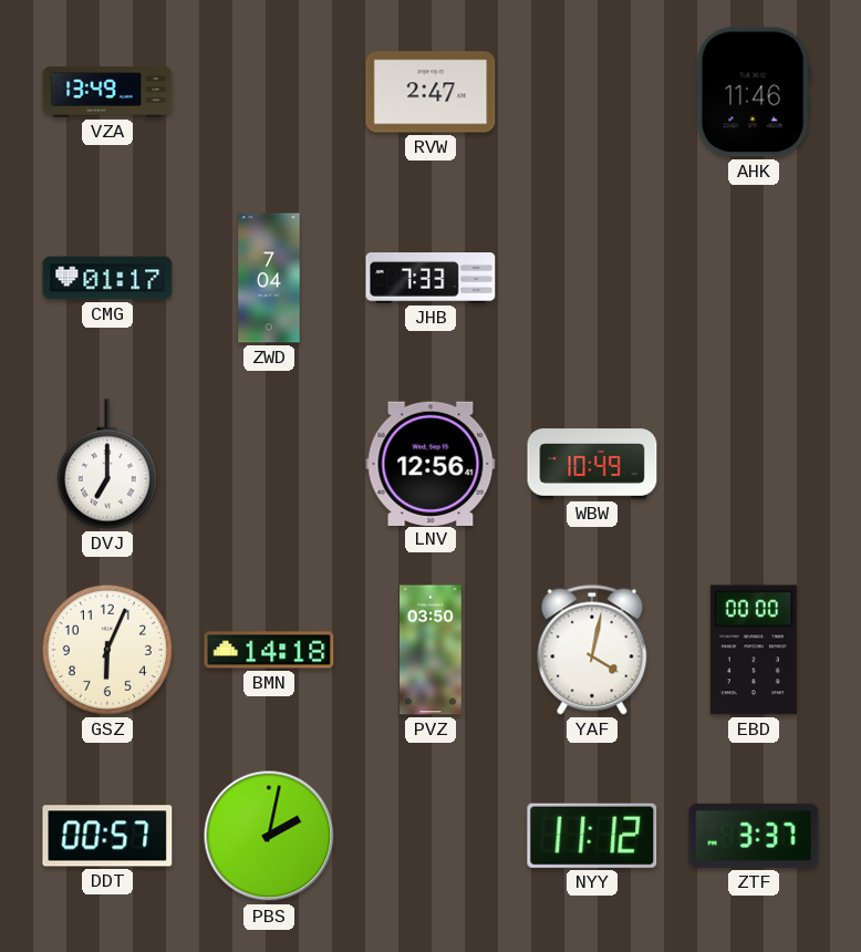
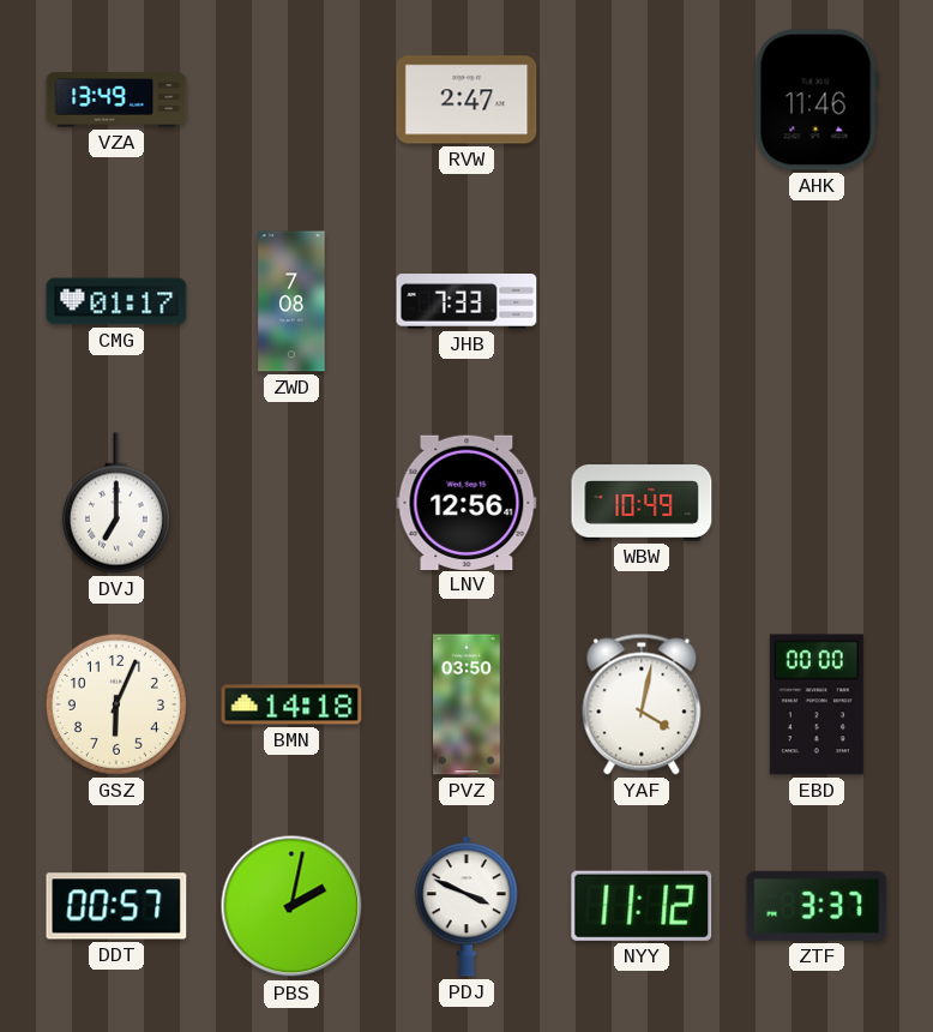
ZWD: 7:04 -> 7:08
PDJ: none -> 3:49
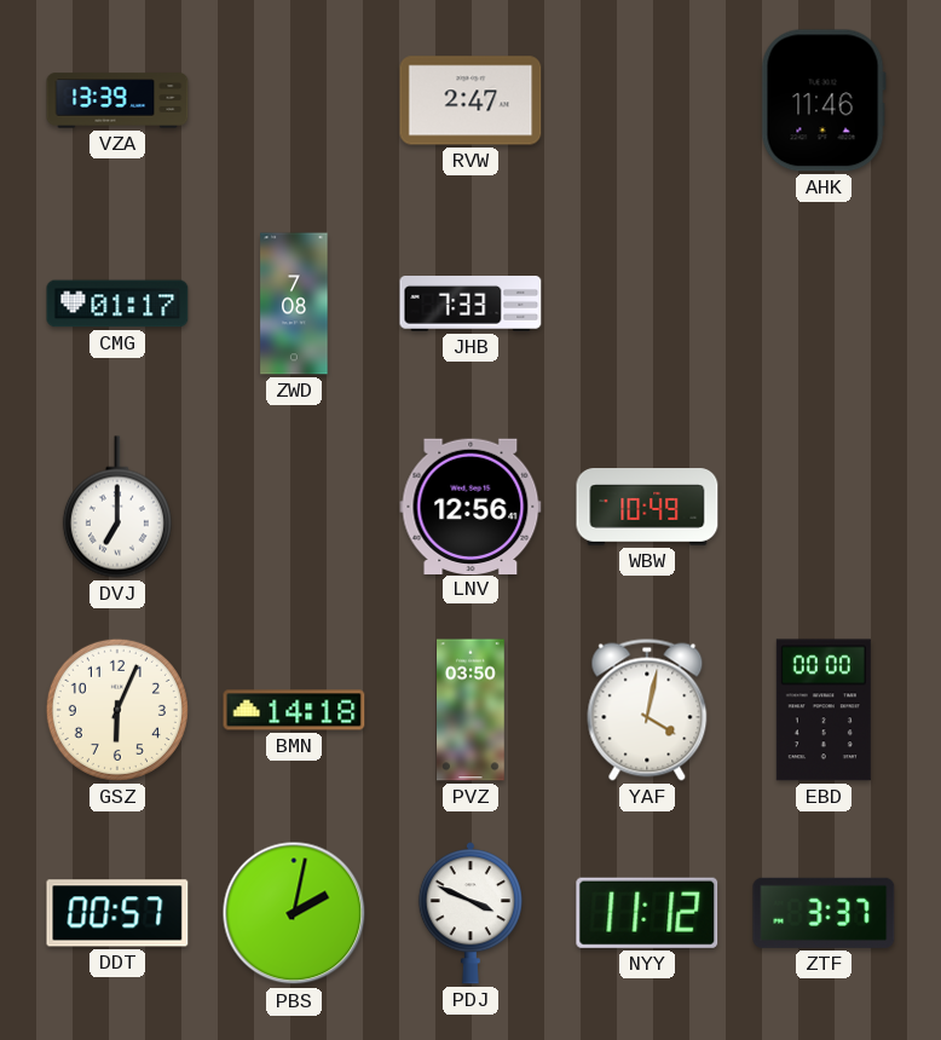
VZA: 13:49 -> 13:39
